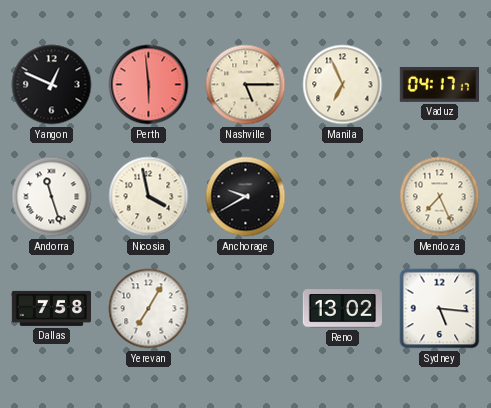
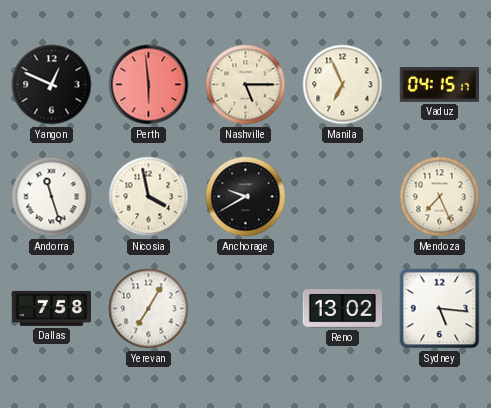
Vaduz: 04:17 -> 04:15
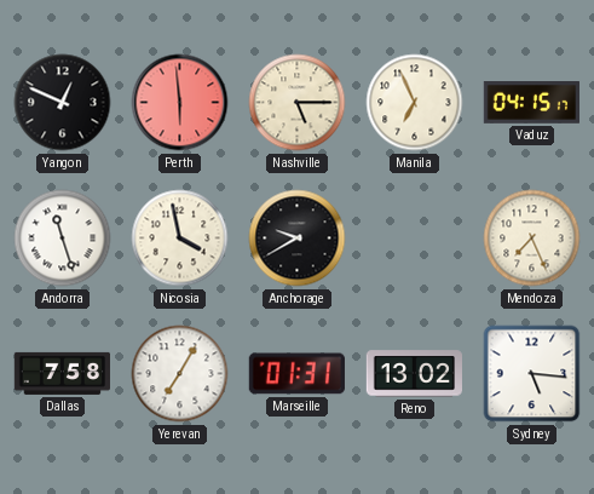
Marseille: none -> 01:31
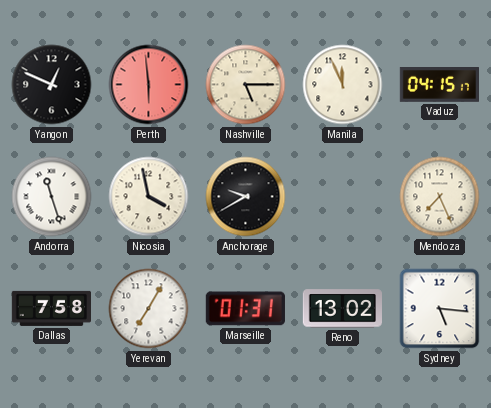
Manila: 6:56 -> 11:56
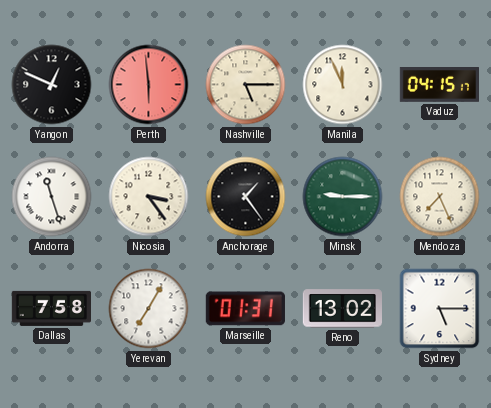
Nicosia: 3:58 -> 3:24
Anchorage: 9:40 -> 1:24
Minsk: none -> 9:15
Sydney: 5:16 -> 5:15
